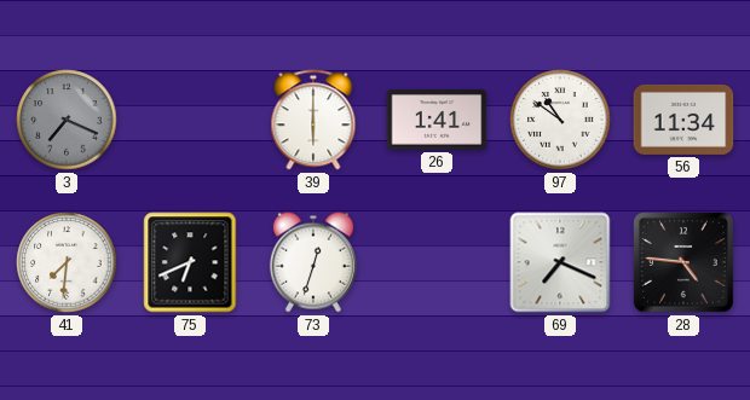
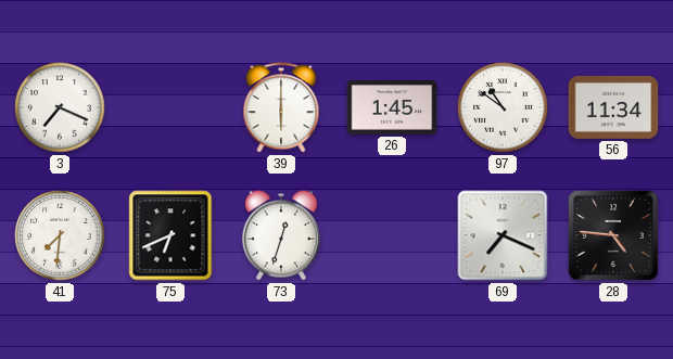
3 dial: grey -> white
26: 1:41 -> 1:45
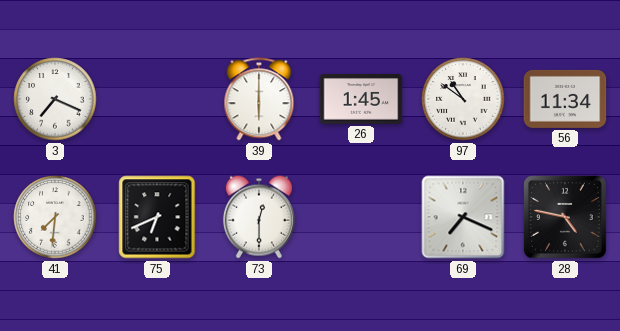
73: 12:33 -> 12:30
28: 4:46 -> 4:47
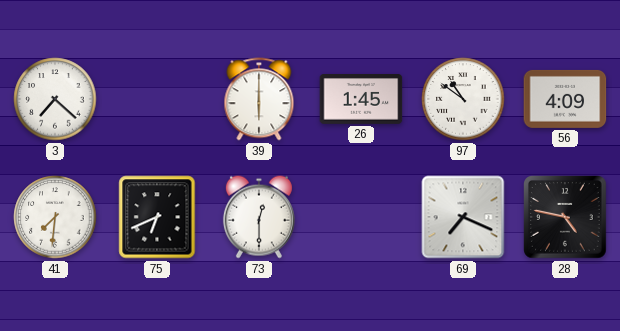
3: 7:19 -> 7:22
56: 11:34 -> 4:09
